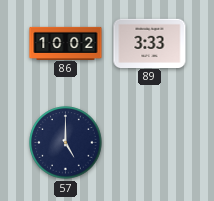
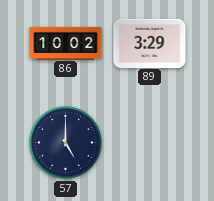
89: 3:33 -> 3:29
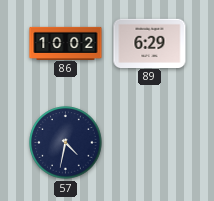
89: 3:29 -> 6:29
57: 5:00 -> 4:32
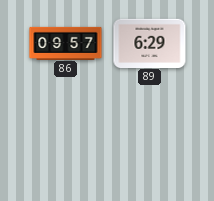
86: 10:02 -> 09:57
57: 4:32 -> none
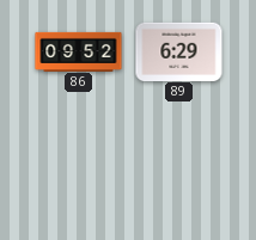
86: 09:57 -> 09:52
